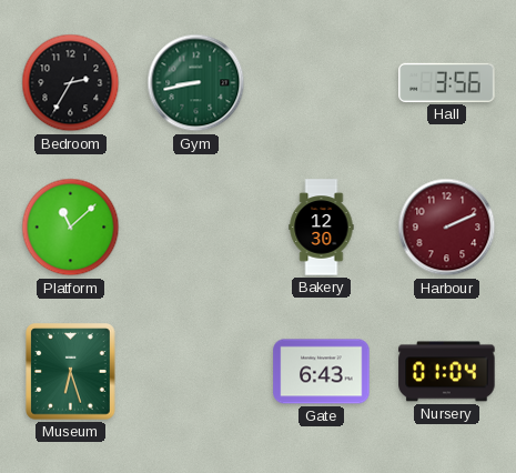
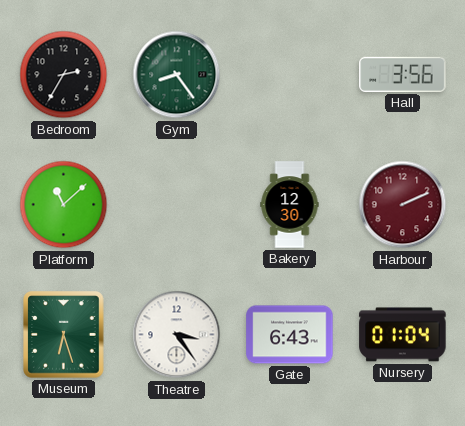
Gym: 8:43 -> 8:24
Theatre: none -> 3:24
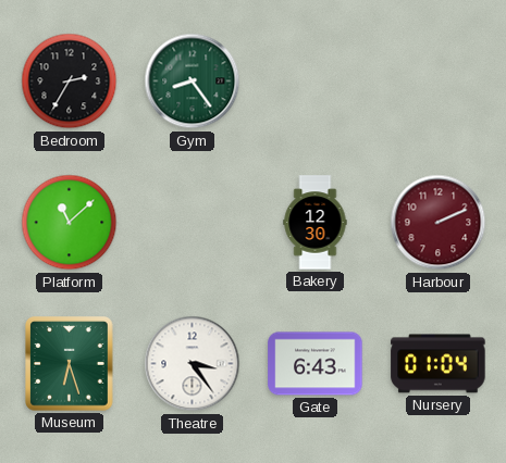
Hall: 3:56 -> none
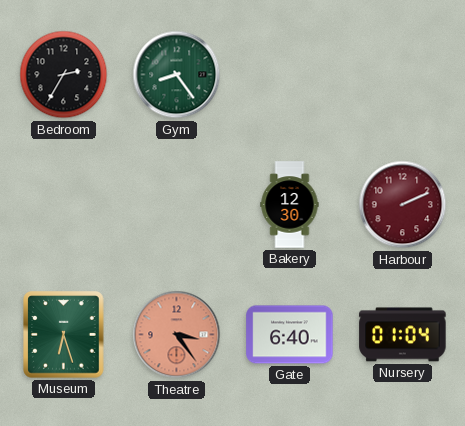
Platform: 11:08 -> none
Theatre dial: white -> salmon
Gate: 6:43 -> 6:40
